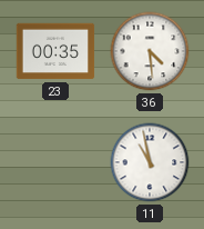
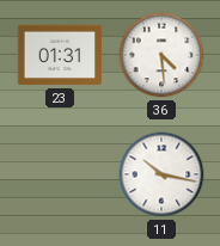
23: 00:35 -> 01:31
11: 10:58 -> 10:17
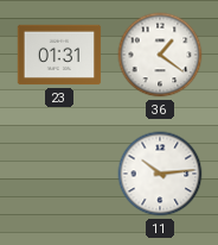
36: 4:29 -> 1:21
11: 10:17 -> 10:14
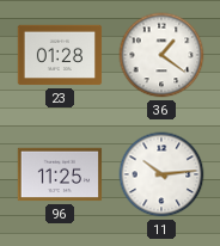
23: 01:31 -> 01:28
96: none -> 11:25
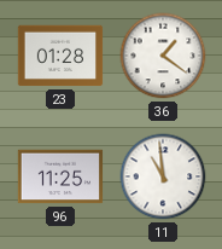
11: 10:14 -> 10:59
